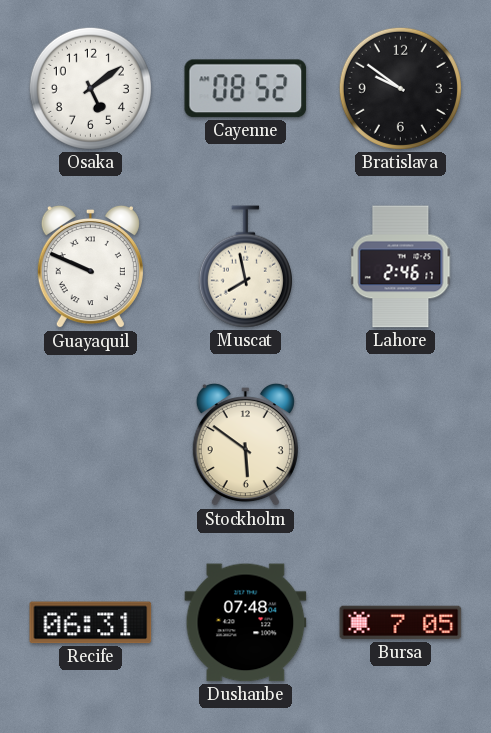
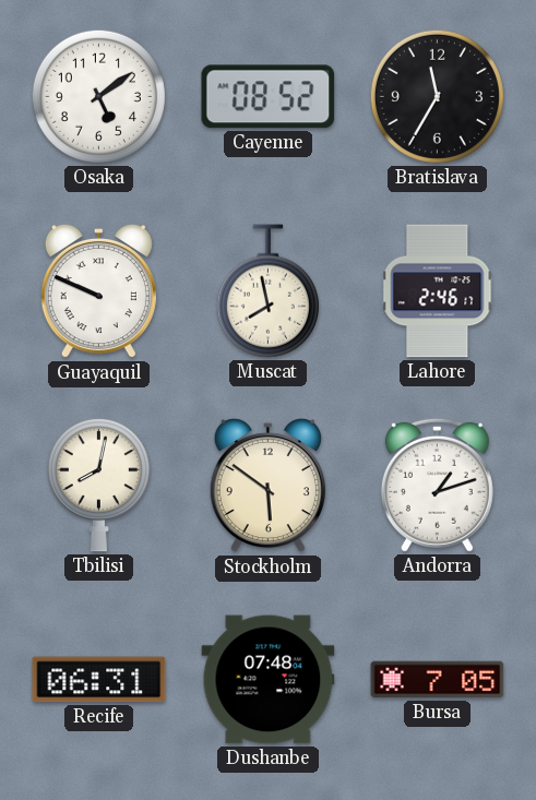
Bratislava: 9:51 -> 11:35
Tbilisi: none -> 8:02
Andorra: none -> 1:12
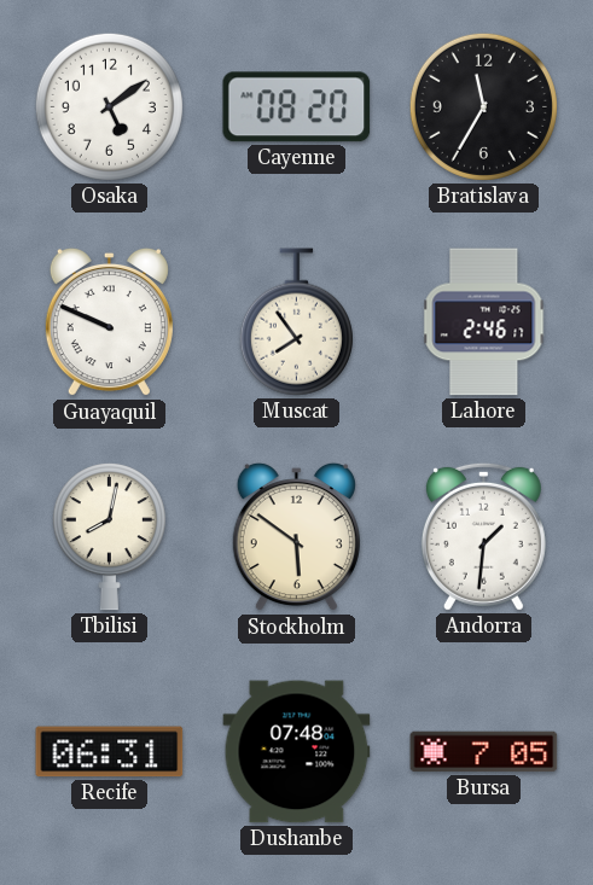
Cayenne: 08:52 -> 08:20
Muscat: 7:58 -> 7:54
Andorra: 1:12 -> 1:31
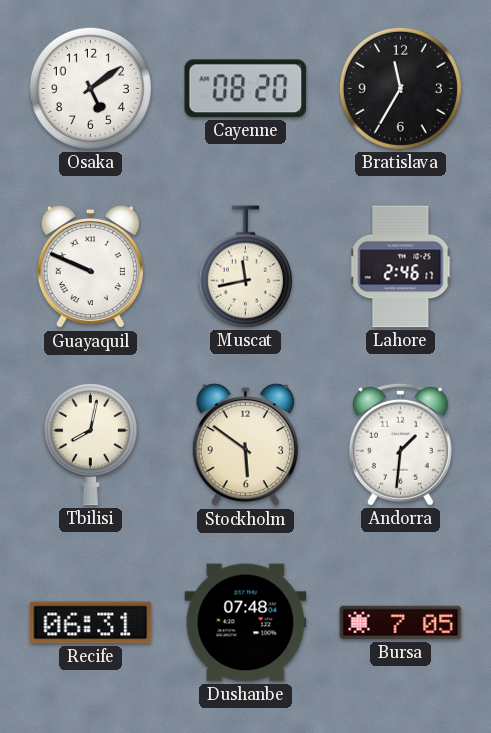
Muscat: 7:54 -> 11:43
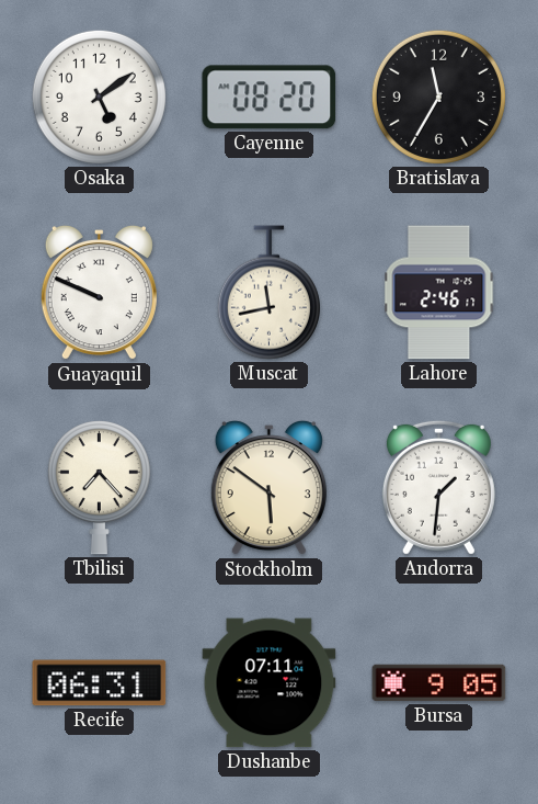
Tbilisi: 8:02 -> 7:23
Dushanbe: 07:48 -> 07:11
Bursa: 7:05 -> 9:05
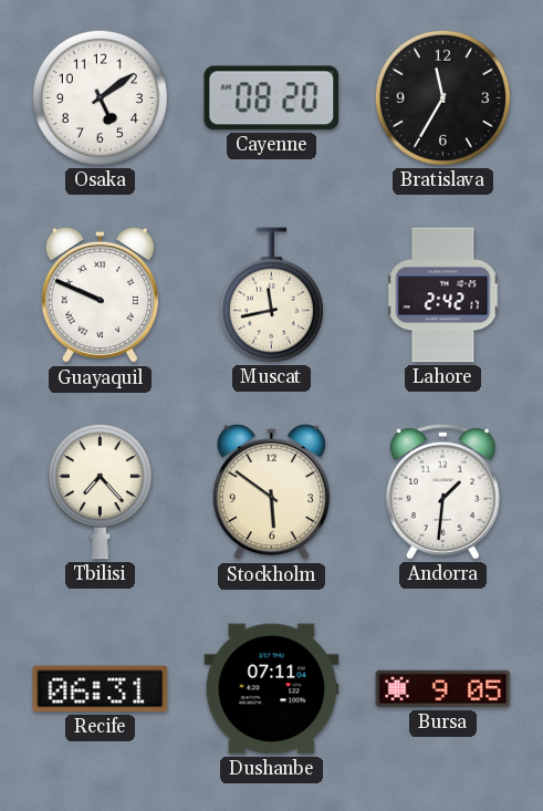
Lahore: 2:46 -> 2:42
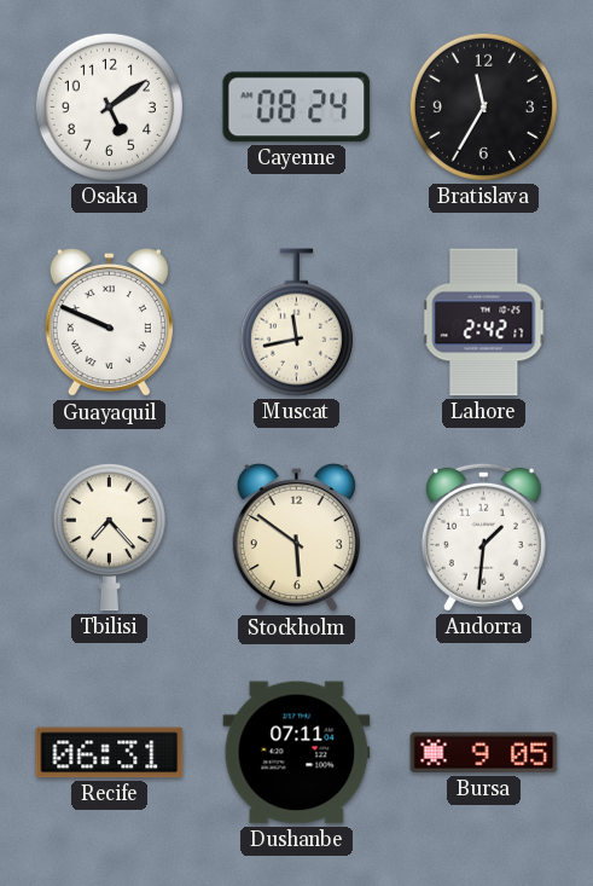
Cayenne: 08:20 -> 08:24
